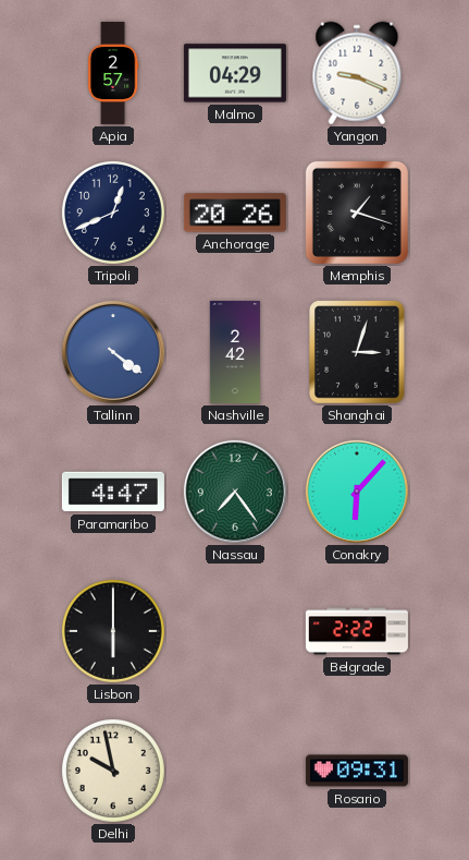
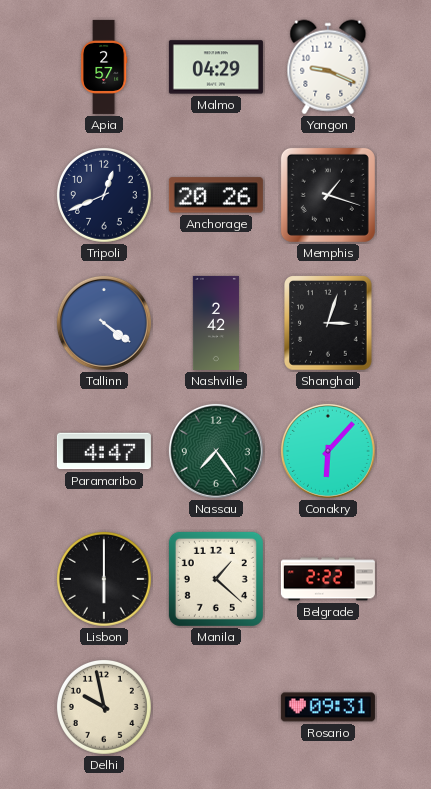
Manila: none -> 1:22
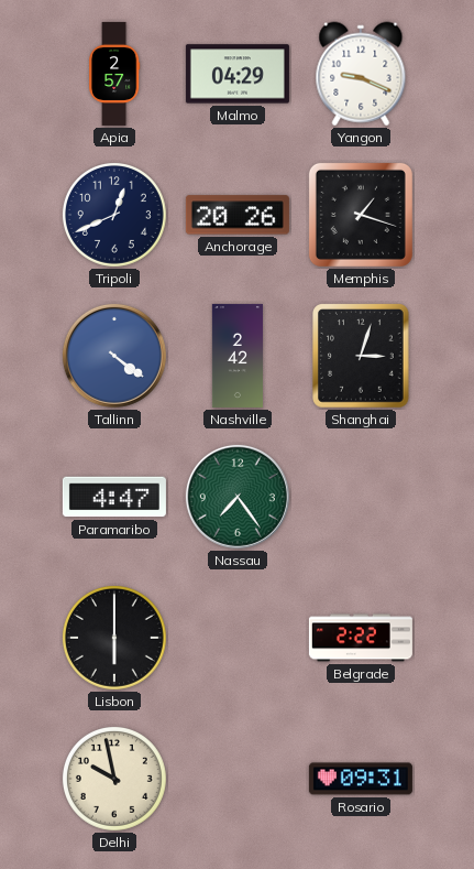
Conakry: 6:07 -> none
Manila: 1:22 -> none
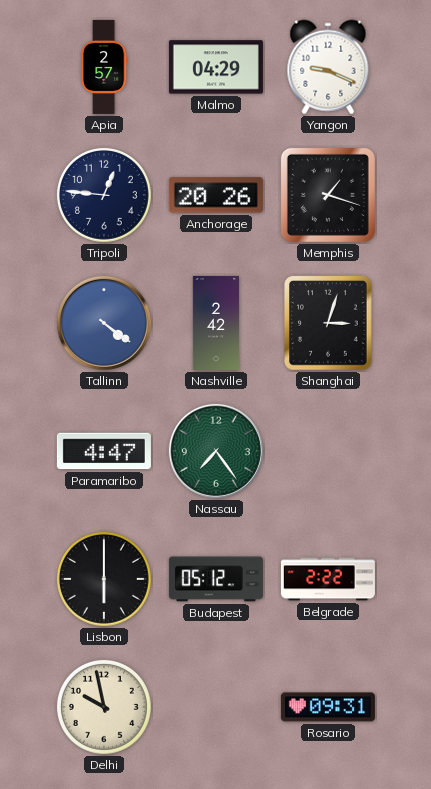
Tripoli: 12:41 -> 12:46
Budapest: none -> 05:12
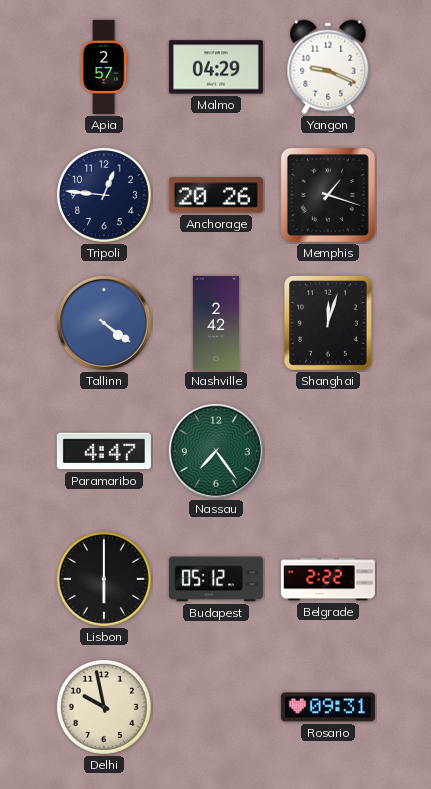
Shanghai: 3:03 -> 12:03
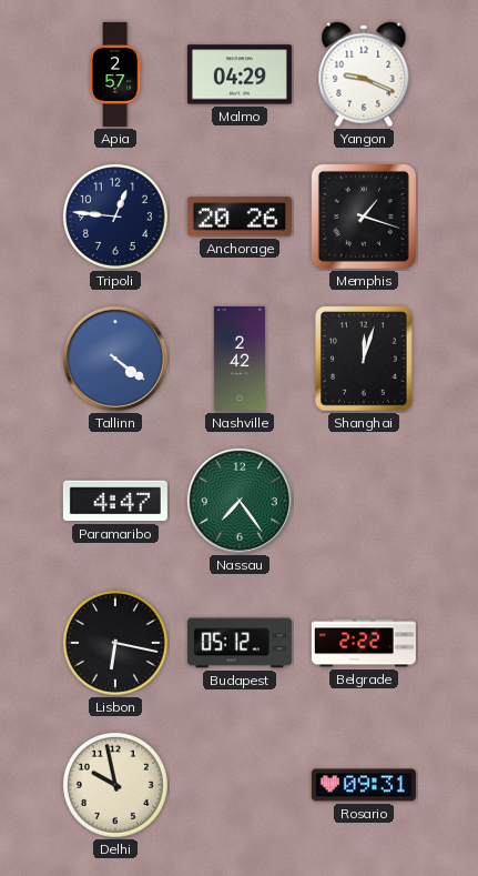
Lisbon: 6:00 -> 6:17
